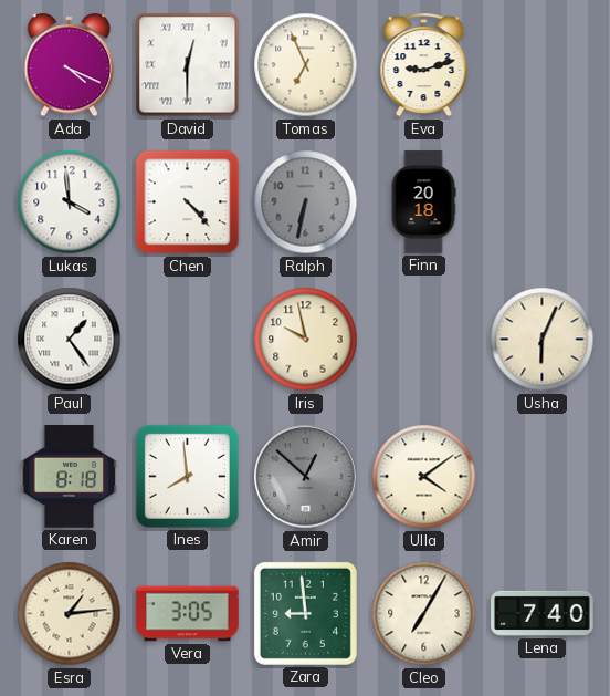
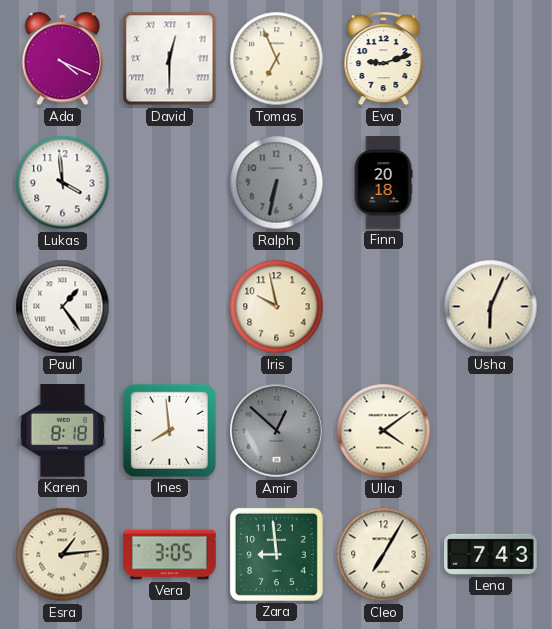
Chen: 4:23 -> none
Lena: 7:40 -> 7:43
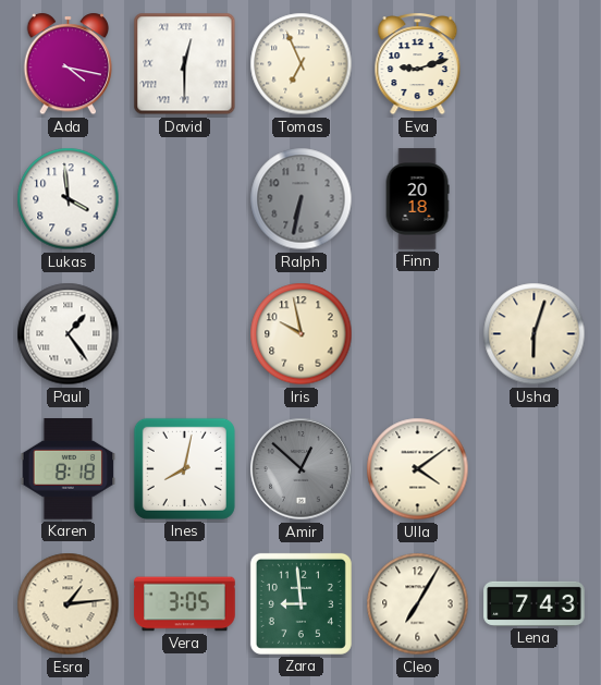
Ada: 4:19 -> 4:17
Usha: 6:04 -> 6:03
Ines: 7:59 -> 8:02
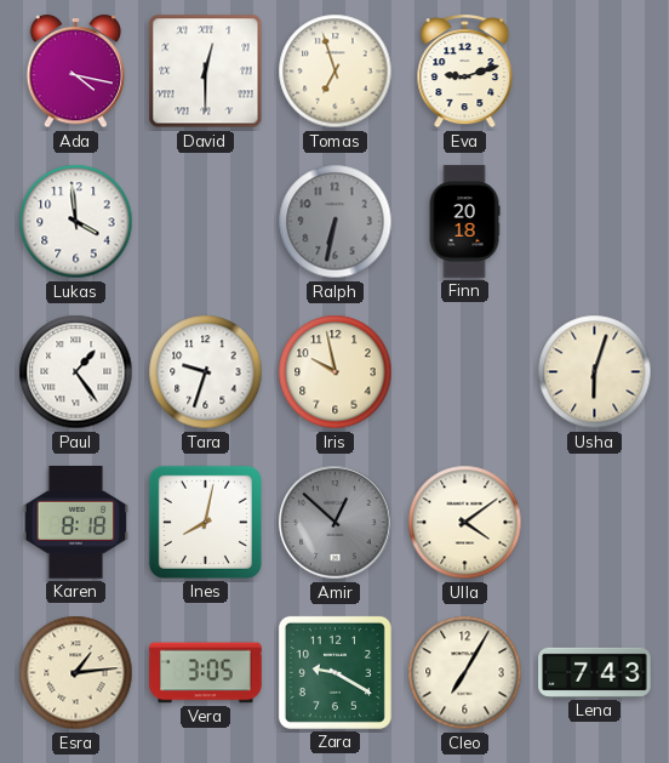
Tomas: 6:56 -> 6:57
Tara: none -> 9:33
Zara: 8:59 -> 9:20
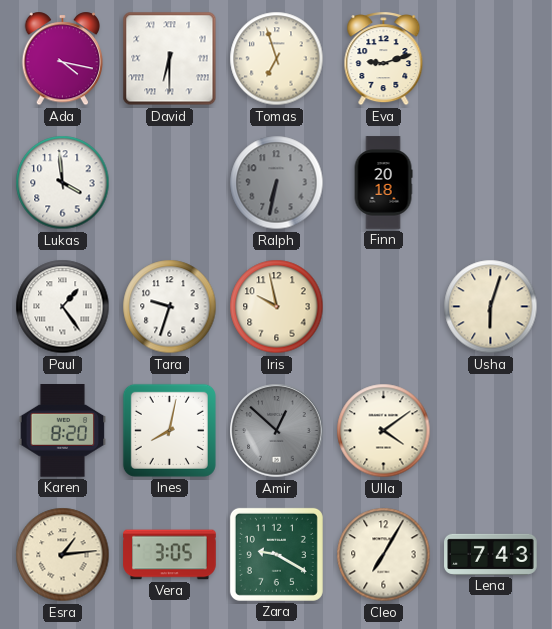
David: 12:30 -> 6:30
Karen: 8:18 -> 8:20
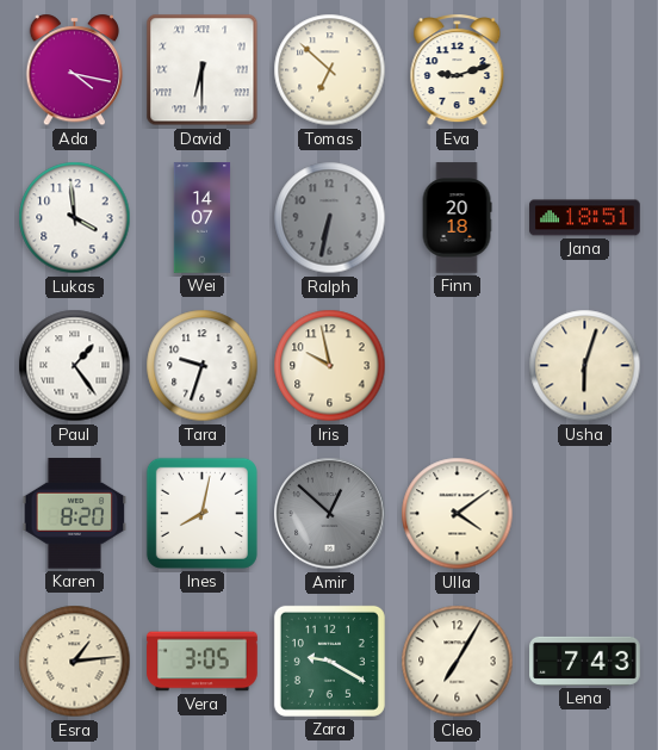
Tomas: 6:57 -> 6:52
Wei: none -> 14:07
Jana: none -> 18:51
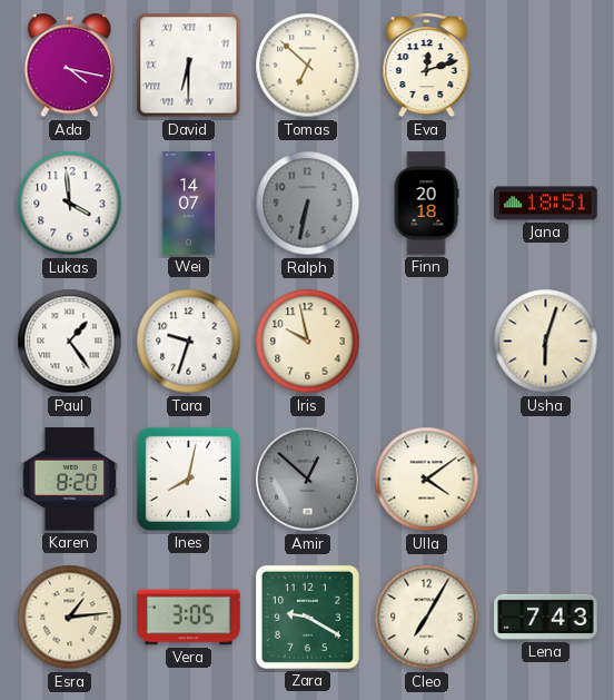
Eva: 9:12 -> 12:12
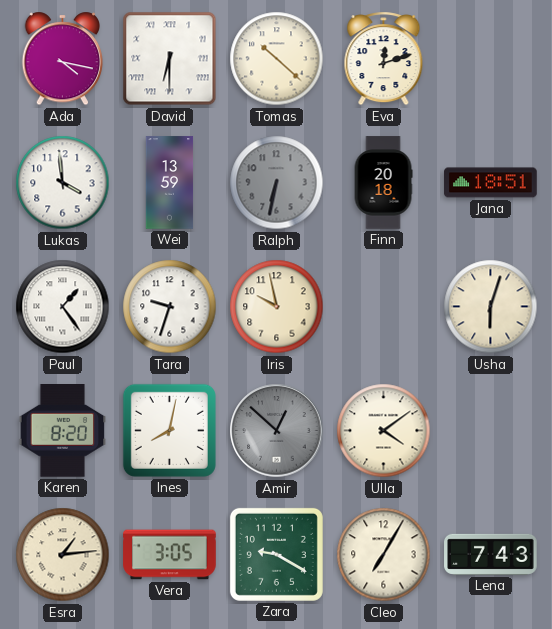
Tomas: 6:52 -> 10:22
Wei: 14:07 -> 13:59
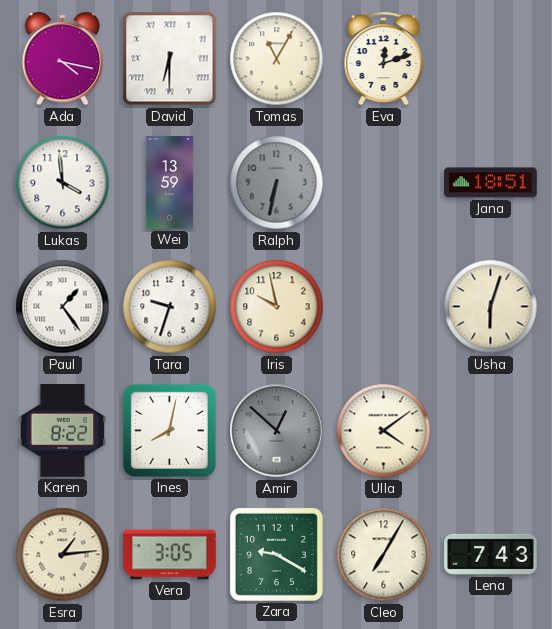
Tomas: 10:22 -> 11:05
Finn: 20:18 -> none
Karen: 8:20 -> 8:22
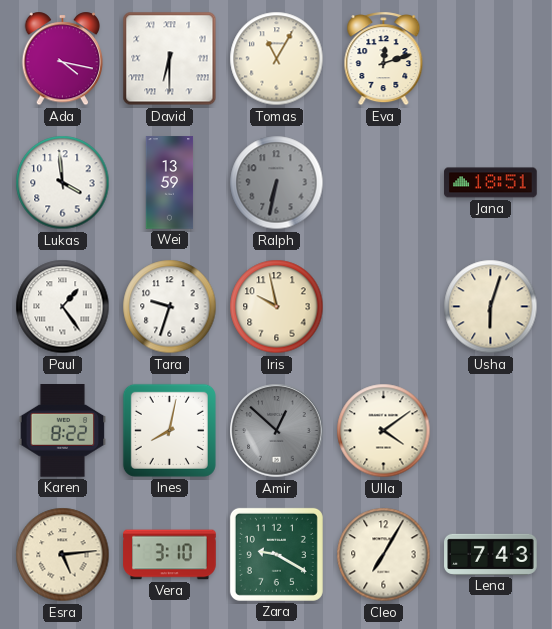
Esra: 1:14 -> 5:14
Vera: 3:05 -> 3:10
